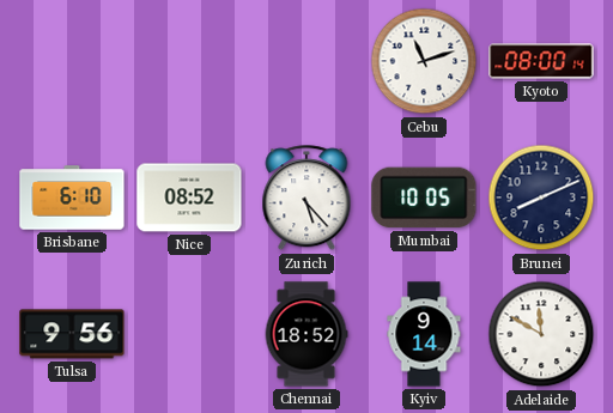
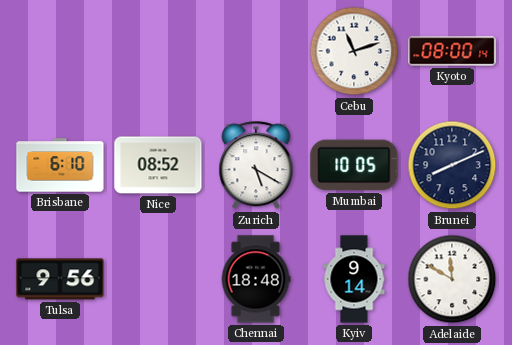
Zurich: 5:23 -> 5:20
Chennai: 18:52 -> 18:48
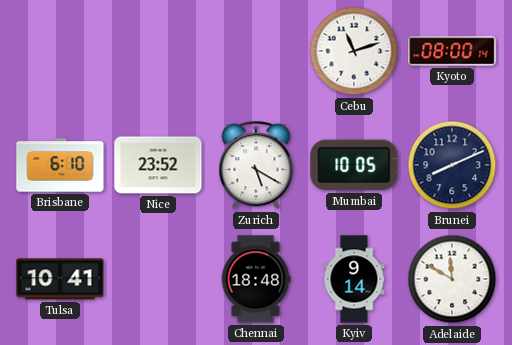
Nice: 08:52 -> 23:52
Tulsa: 9:56 -> 10:41
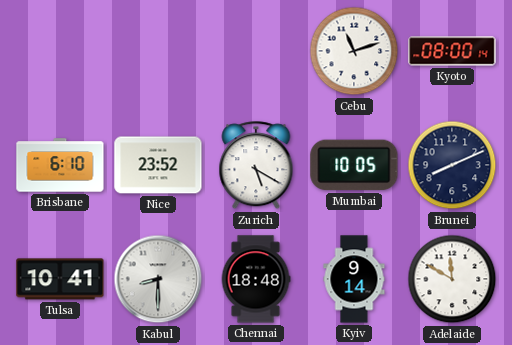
Kabul: none -> 8:30
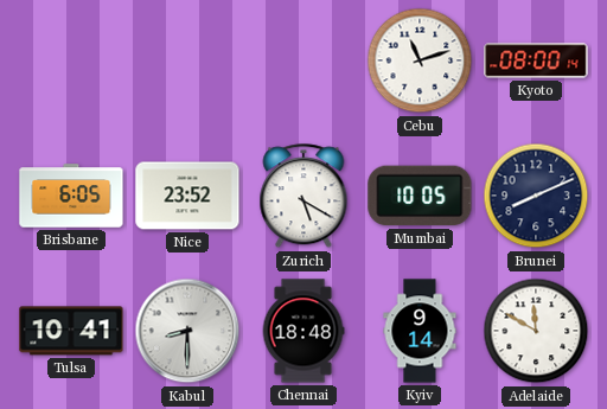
Brisbane: 6:10 -> 6:05
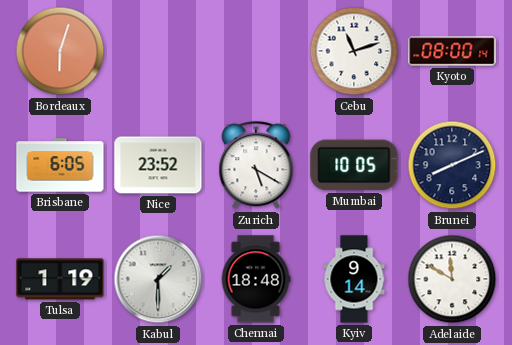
Bordeaux: none -> 6:03
Tulsa: 10:41 -> 1:19
Kabul: 8:30 -> 1:30
